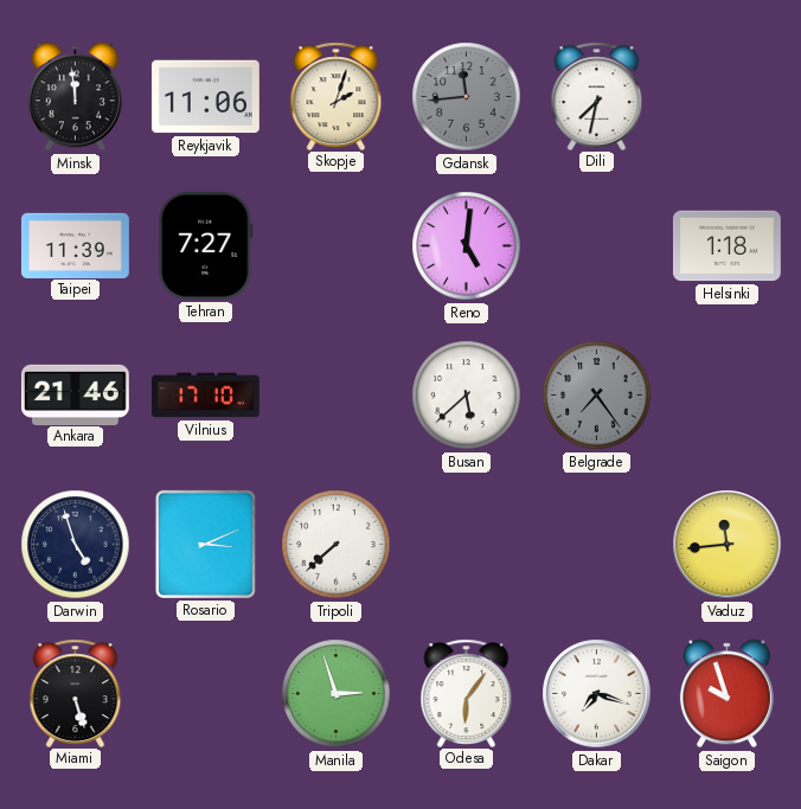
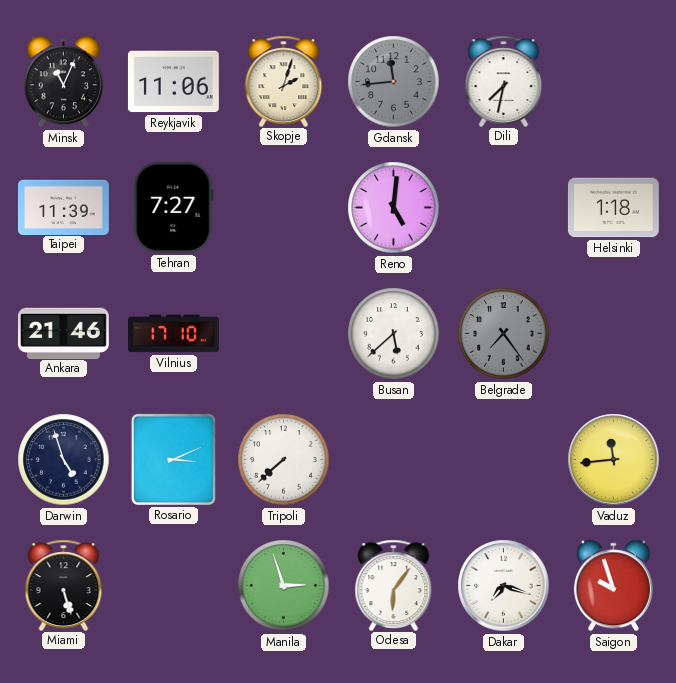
Minsk: 11:59 -> 11:04
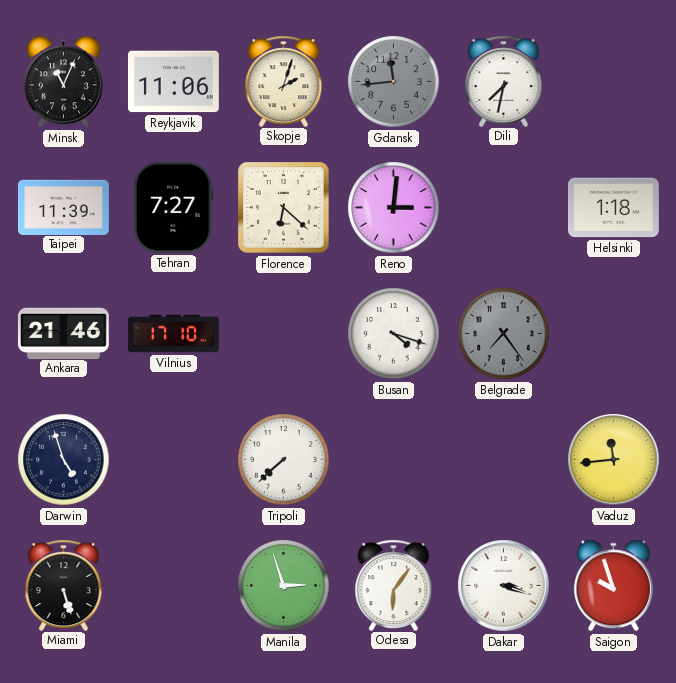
Florence: none -> 6:22
Reno: 5:01 -> 3:01
Busan: 5:38 -> 4:18
Rosario: 3:11 -> none
Dakar: 7:18 -> 3:18
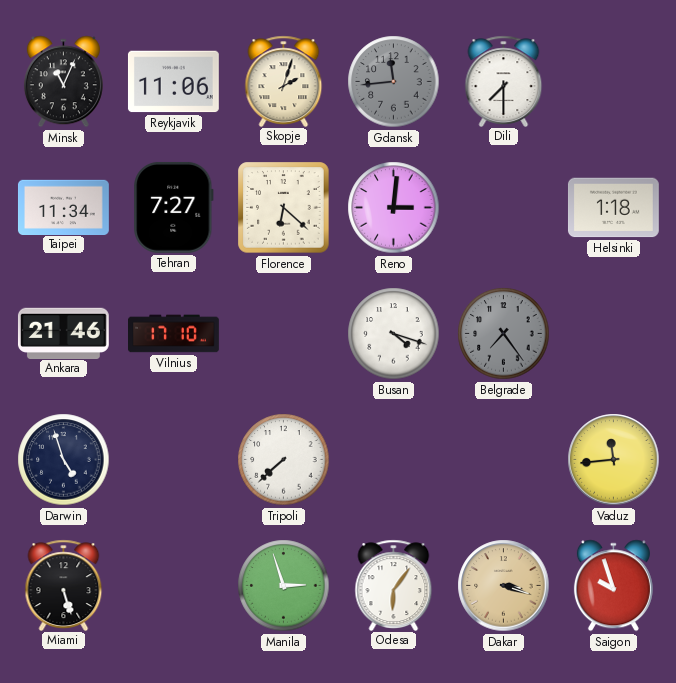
Dili: 7:32 -> 7:30
Taipei: 11:39 -> 11:34
Dakar dial: white -> champagne
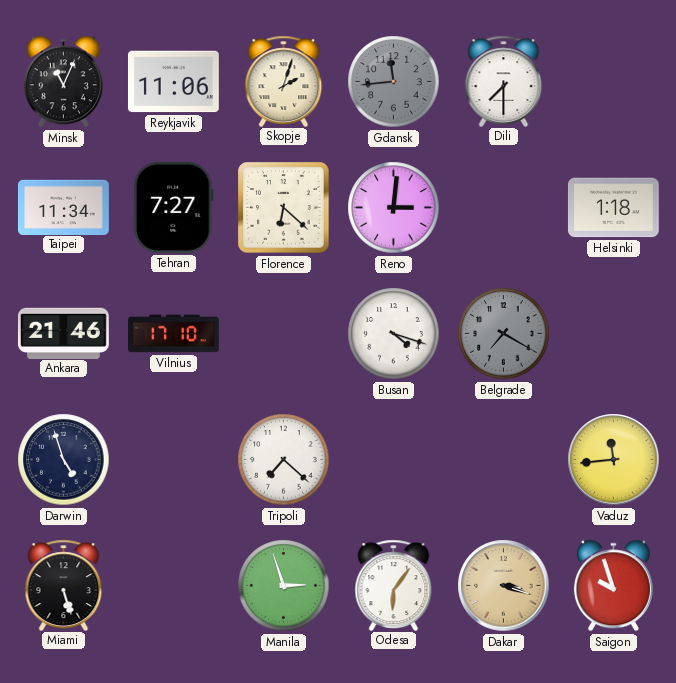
Belgrade: 7:24 -> 7:20
Tripoli: 7:38 -> 7:22
